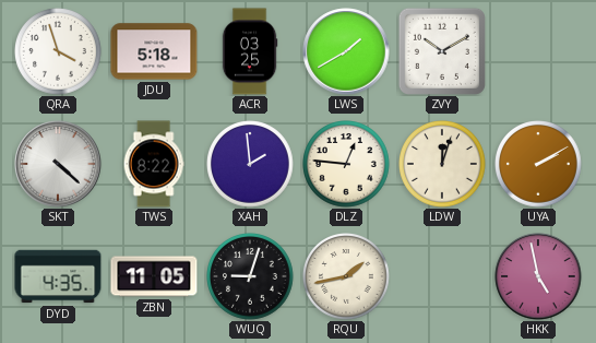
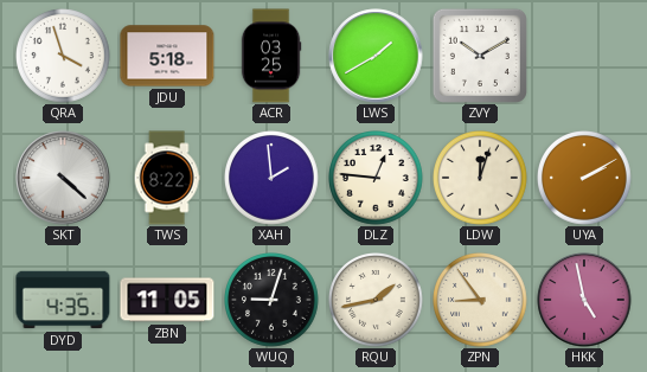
ZPN: none -> 8:54
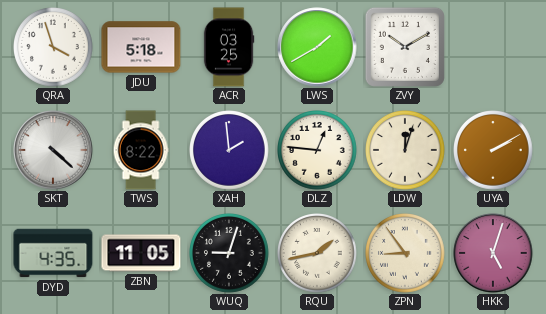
HKK: 4:58 -> 5:03
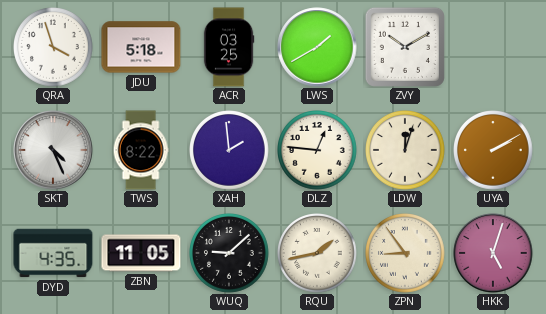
SKT: 4:22 -> 4:26
WUQ: 9:03 -> 9:08
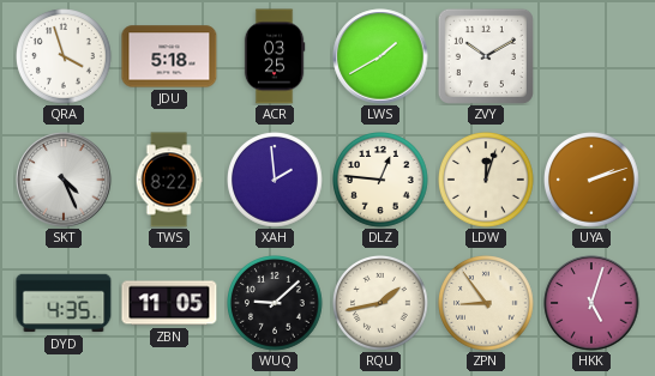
UYA: 2:10 -> 2:12
